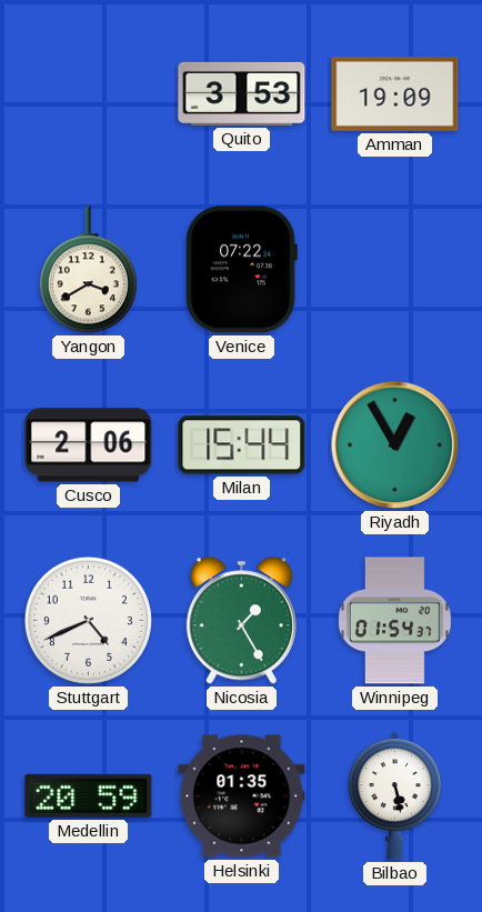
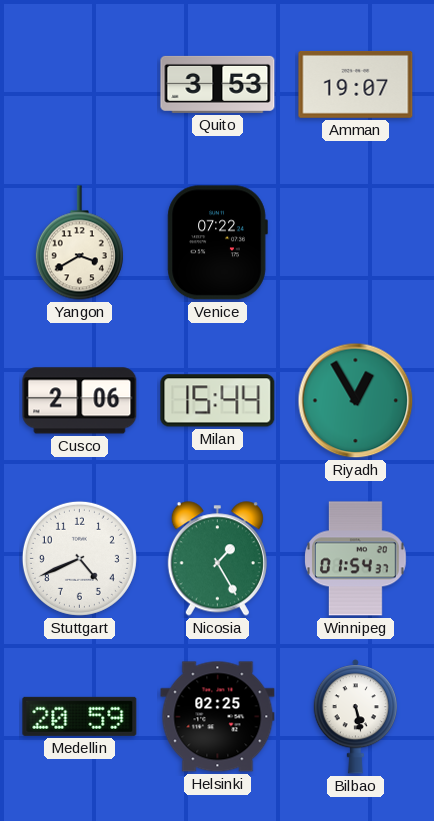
Amman: 19:09 -> 19:07
Helsinki: 01:35 -> 02:25
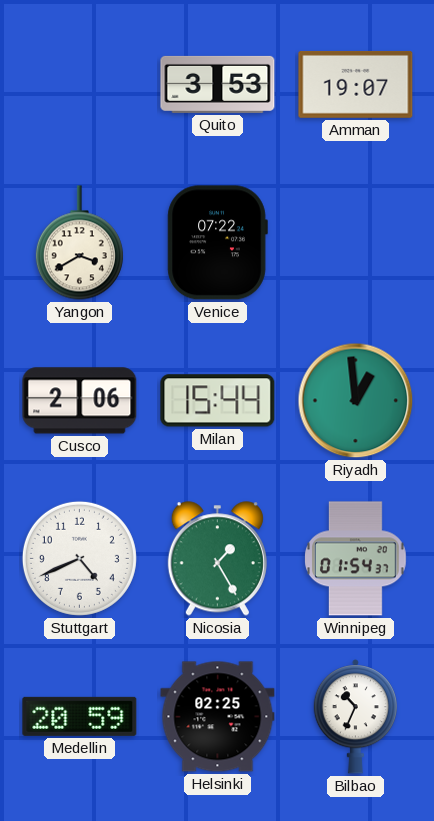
Riyadh: 12:55 -> 12:59
Bilbao: 5:28 -> 10:34
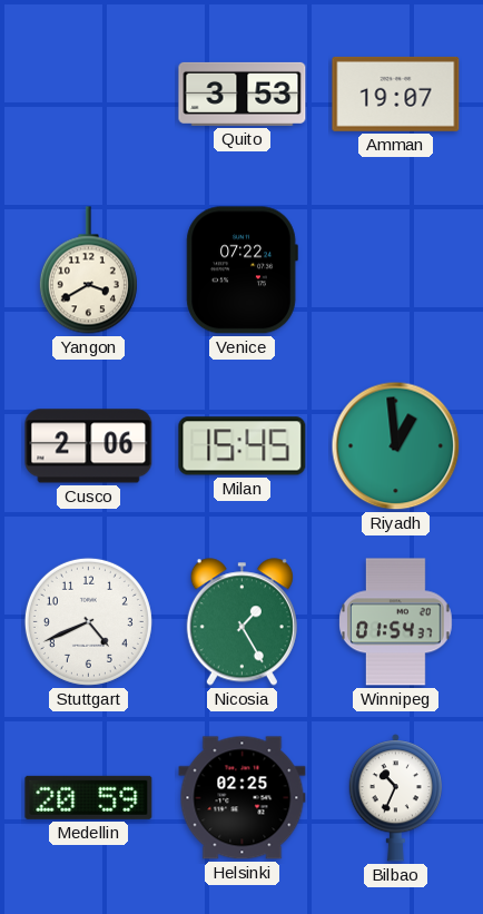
Milan: 15:44 -> 15:45
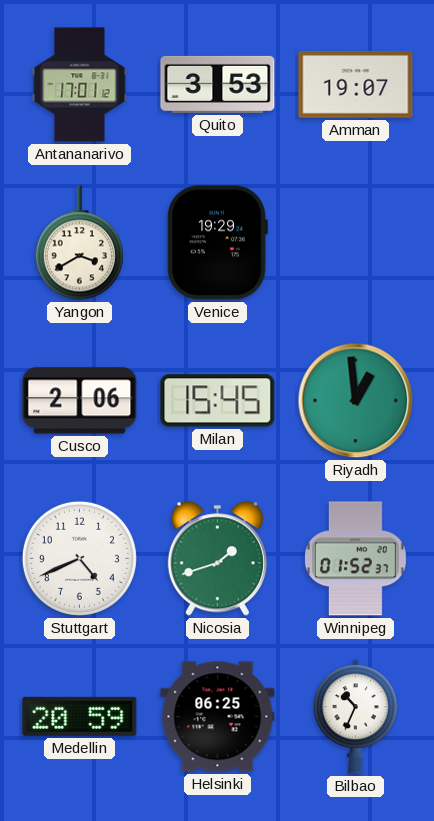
Antananarivo: none -> 17:01
Venice: 07:22 -> 19:29
Nicosia: 1:25 -> 1:42
Winnipeg: 01:54 -> 01:52
Helsinki: 02:25 -> 06:25
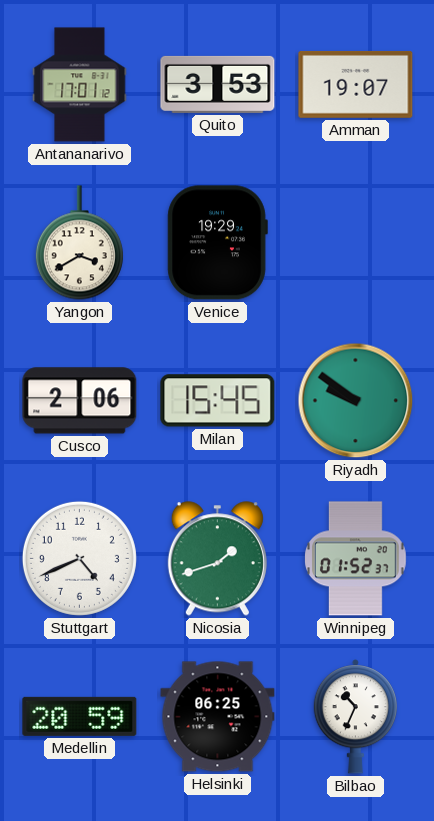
Riyadh: 12:59 -> 9:51
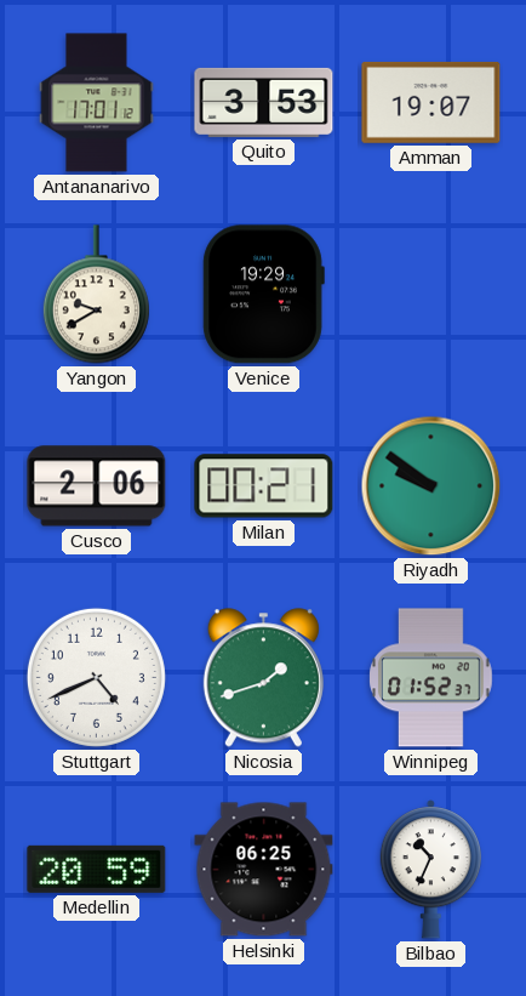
Yangon: 3:40 -> 9:40
Milan: 15:45 -> 00:21
